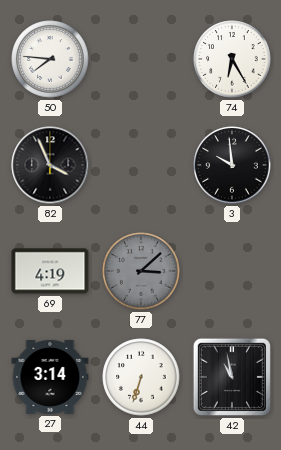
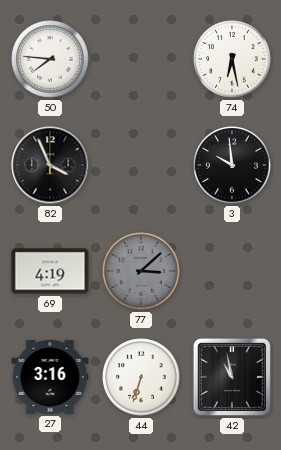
74: 6:25 -> 6:28
27: 3:14 -> 3:16
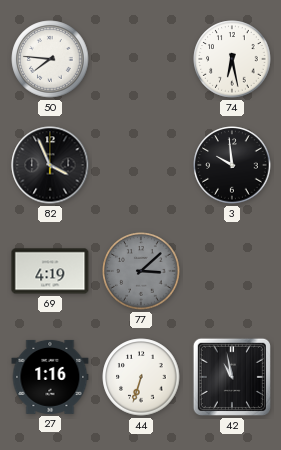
27: 3:16 -> 1:16
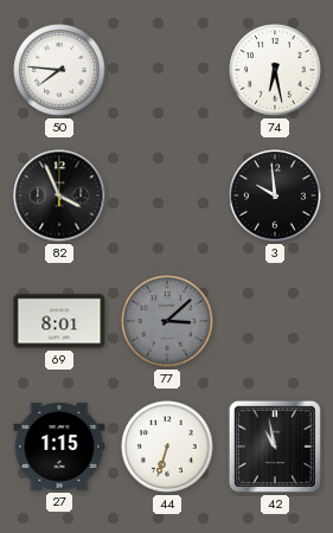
69: 4:19 -> 8:01
27: 1:16 -> 1:15
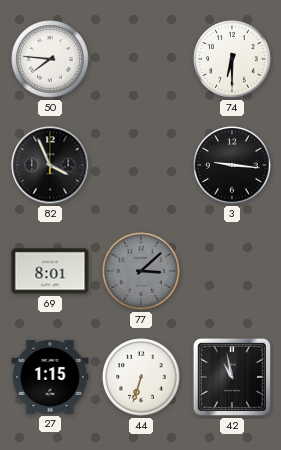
74: 6:28 -> 6:30
3: 9:59 -> 9:16
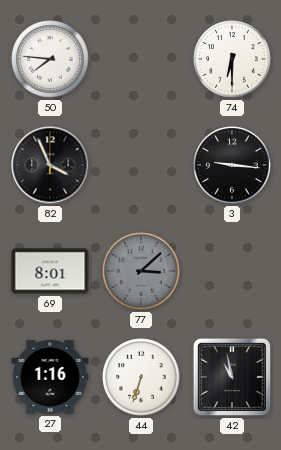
27: 1:15 -> 1:16
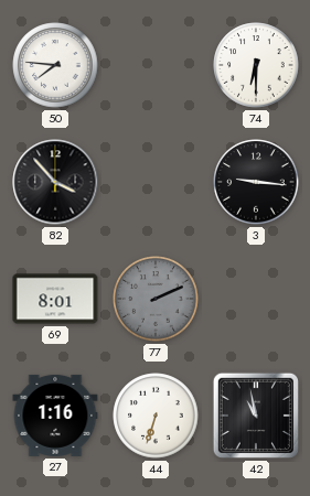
82: 3:56 -> 3:53
77: 3:08 -> 2:11
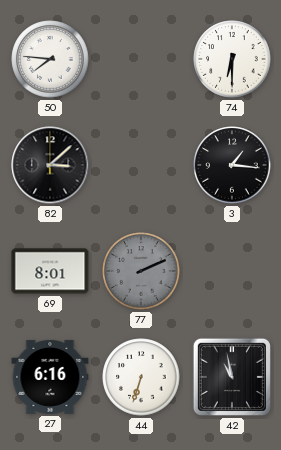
82: 3:53 -> 3:08
3: 9:16 -> 1:16
27: 1:16 -> 6:16
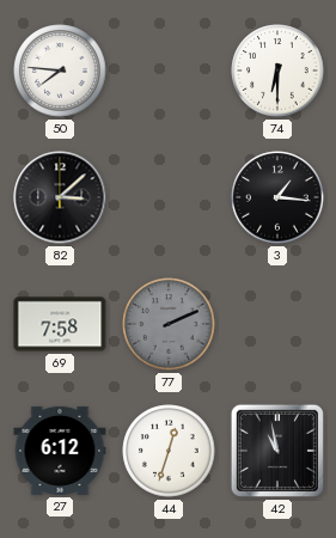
69: 8:01 -> 7:58
27: 6:16 -> 6:12
44: 6:33 -> 12:33
